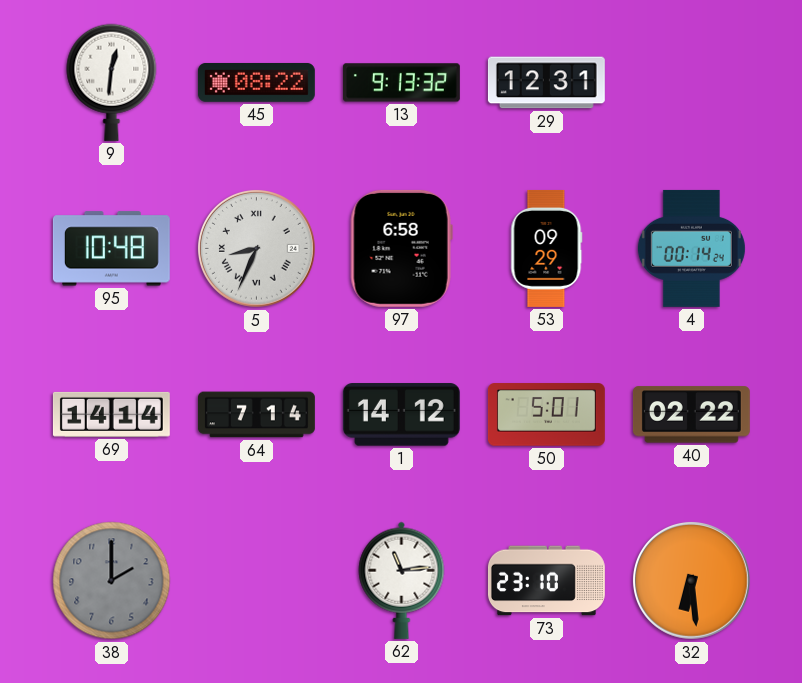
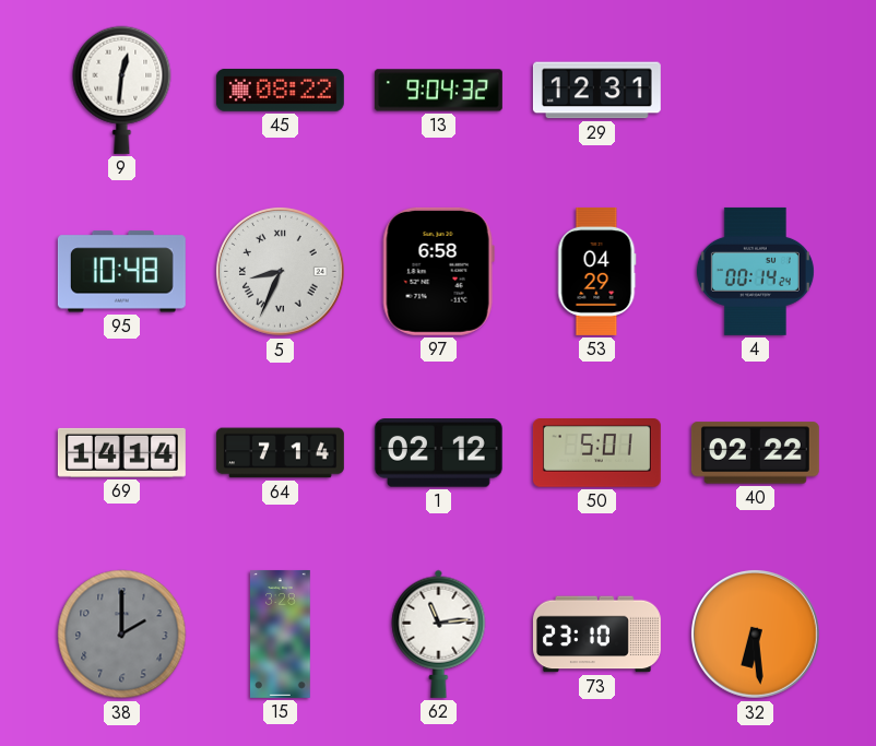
13: 9:13 -> 9:04
53: 09:29 -> 04:29
1: 14:12 -> 02:12
15: none -> 3:28
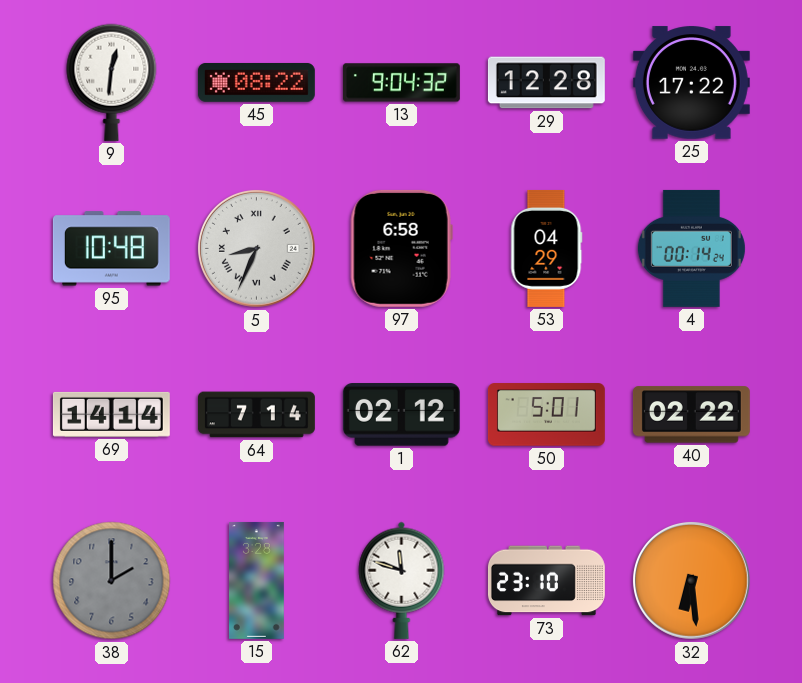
29: 12:31 -> 12:28
25: none -> 17:22
62: 11:14 -> 11:48
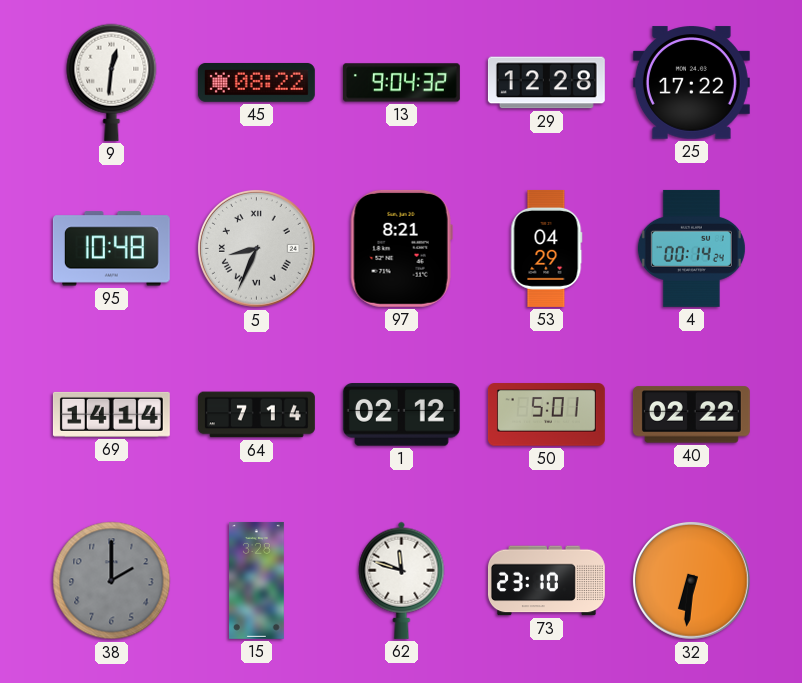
97: 6:58 -> 8:21
32: 6:29 -> 6:31
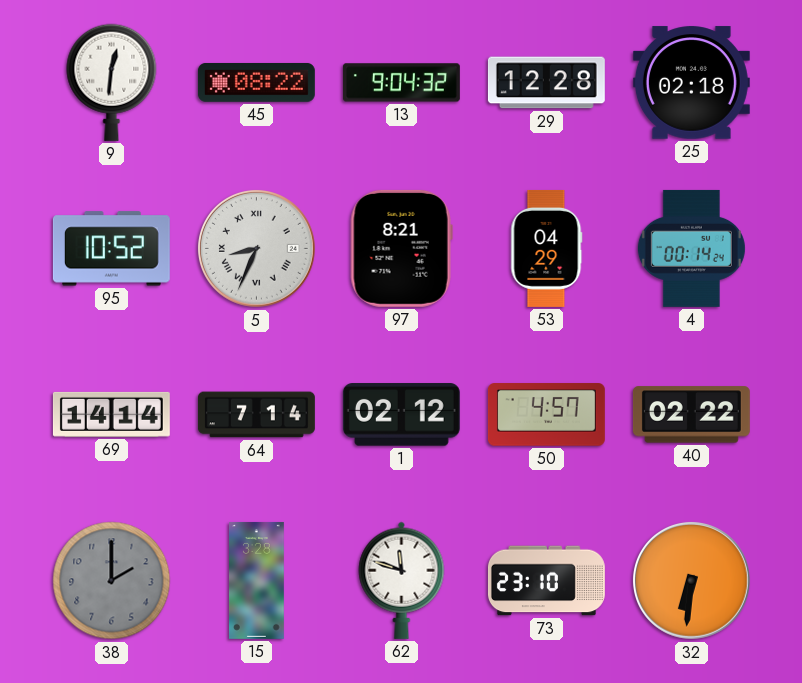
25: 17:22 -> 02:18
95: 10:48 -> 10:52
50: 5:01 -> 4:57
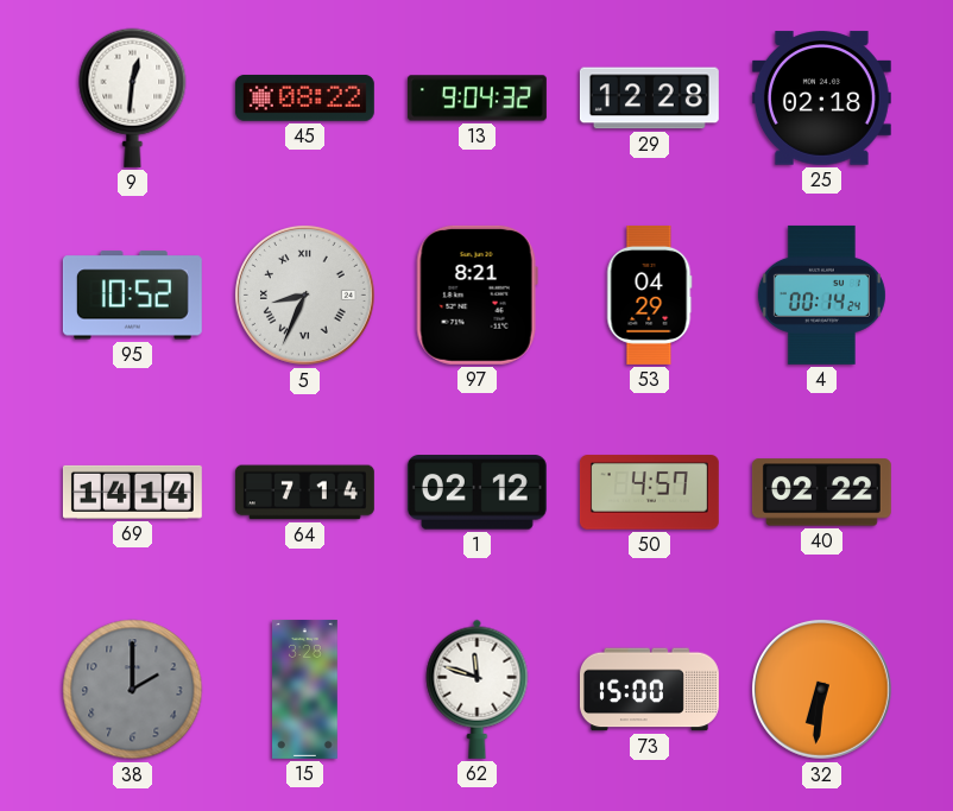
73: 23:10 -> 15:00
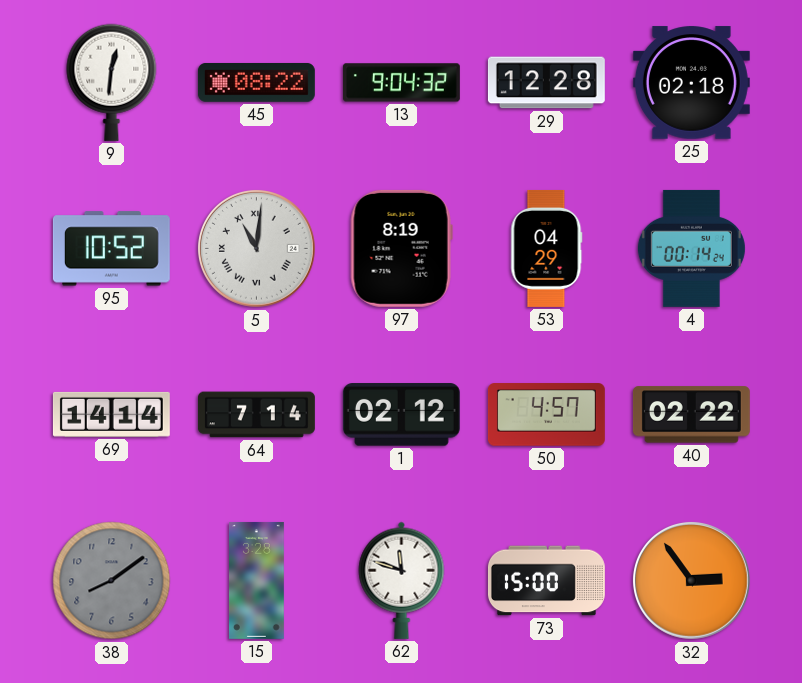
5: 8:34 -> 11:01
97: 8:21 -> 8:19
38: 2:00 -> 8:09
32: 6:31 -> 2:54
